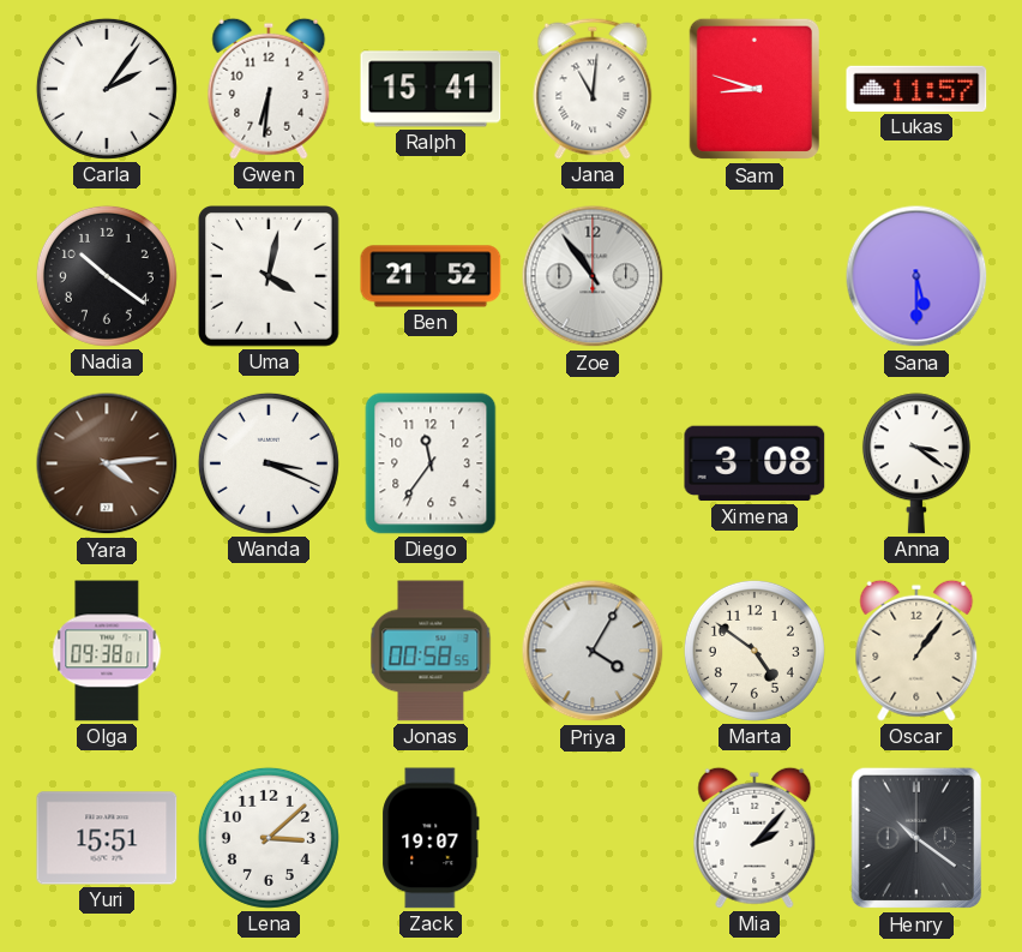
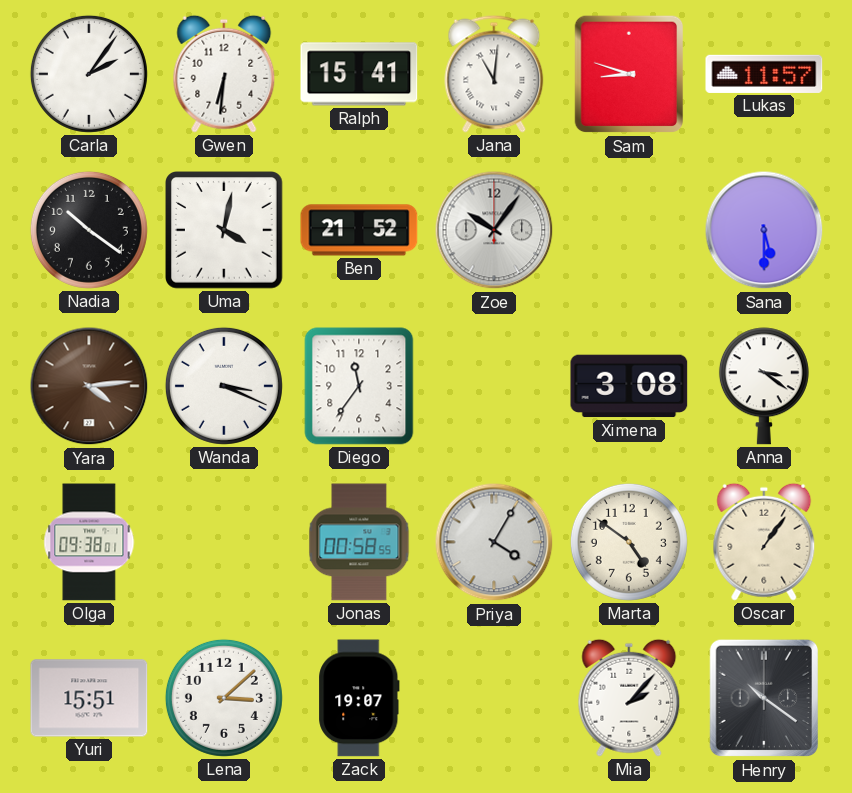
Zoe: 10:54 -> 10:06
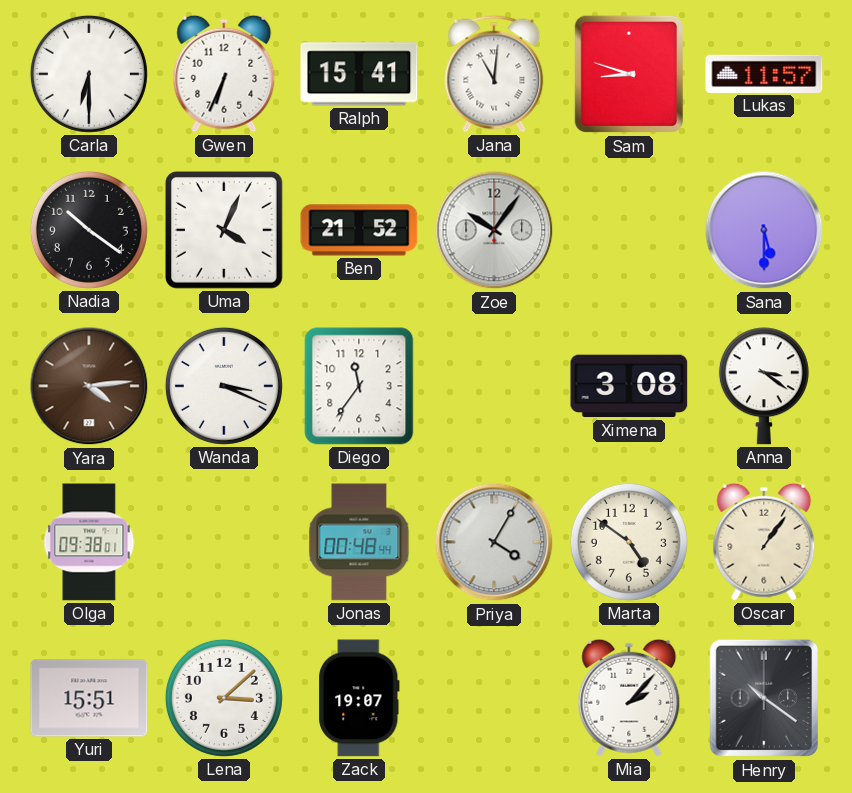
Carla: 2:06 -> 6:30
Gwen: 6:31 -> 6:34
Uma: 4:02 -> 4:04
Jonas: 00:58 -> 00:48
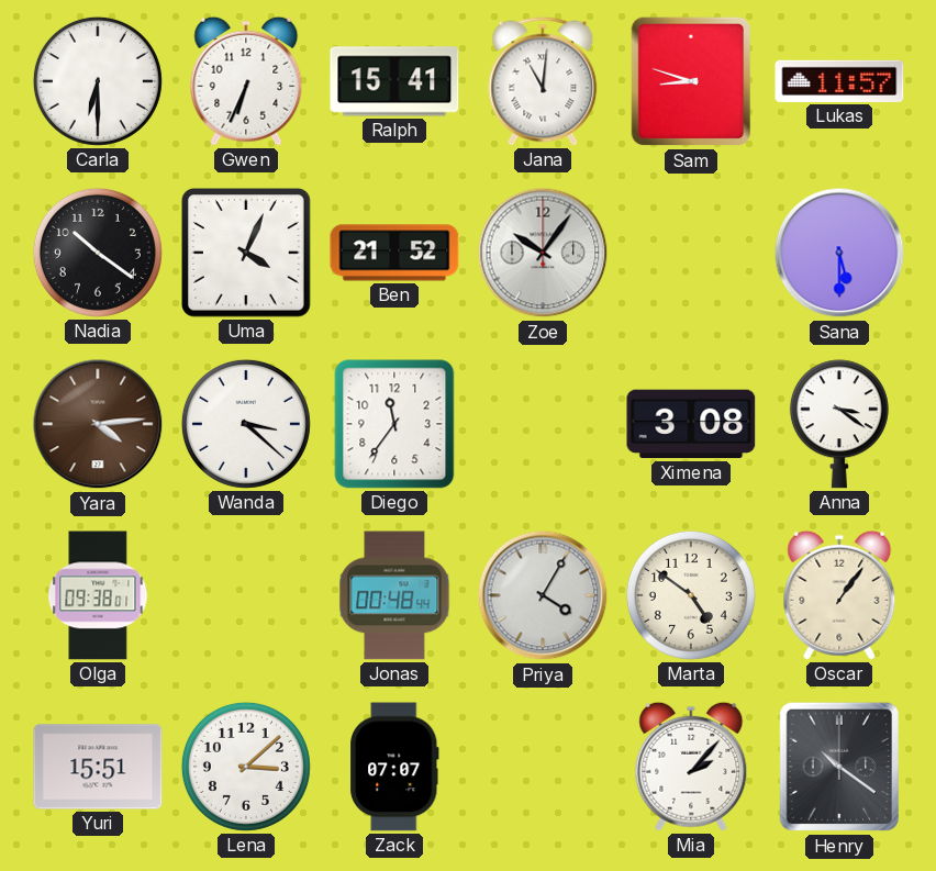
Wanda: 3:19 -> 3:22
Zack: 19:07 -> 07:07
